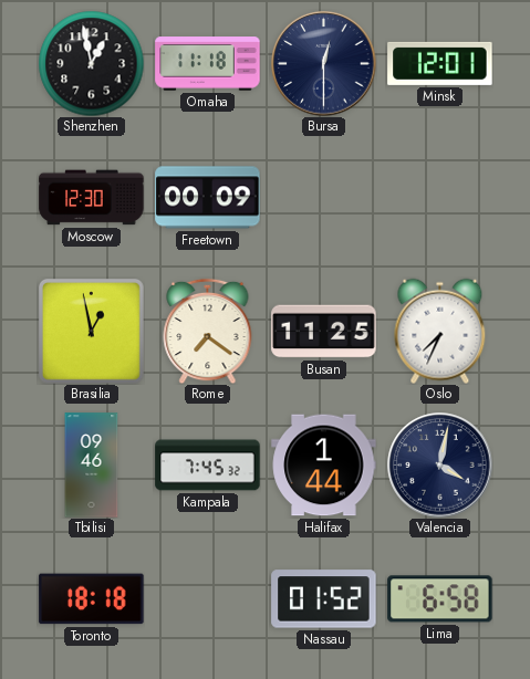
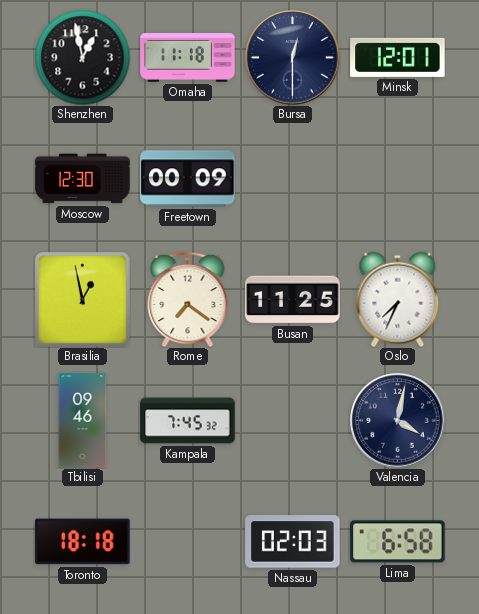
Halifax: 1:44 -> none
Nassau: 01:52 -> 02:03
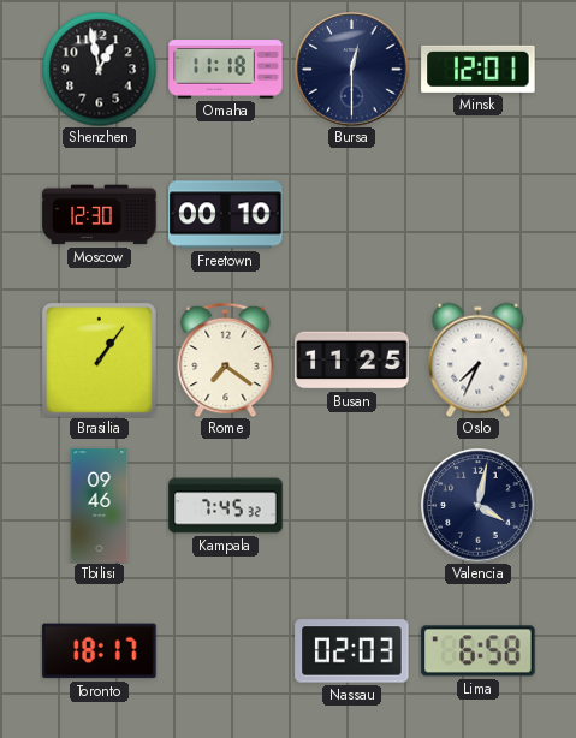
Freetown: 00:09 -> 00:10
Brasilia: 12:58 -> 1:06
Toronto: 18:18 -> 18:17
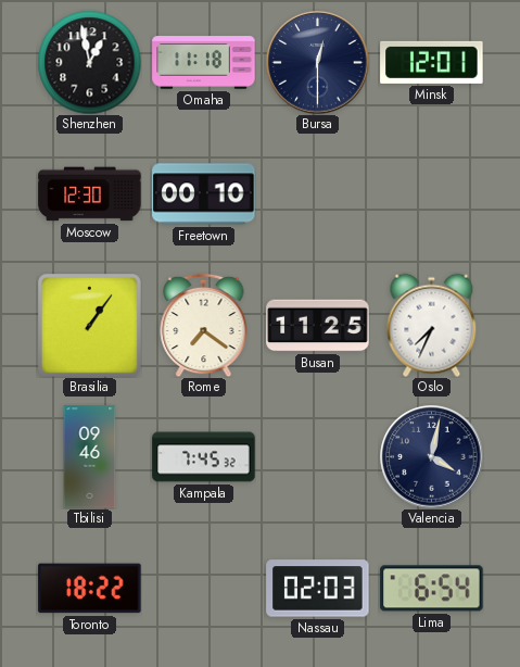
Toronto: 18:17 -> 18:22
Lima: 6:58 -> 6:54
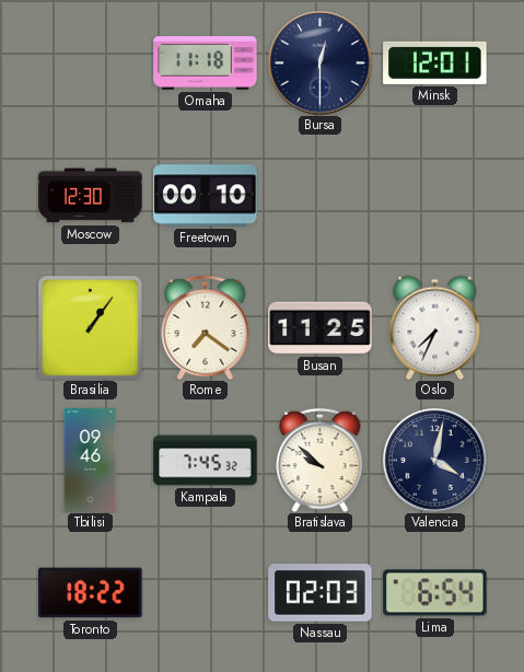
Shenzhen: 12:58 -> none
Bratislava: none -> 9:52
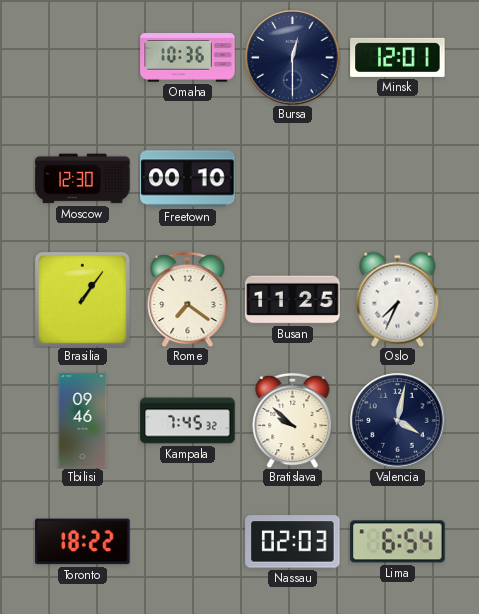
Omaha: 11:18 -> 10:36
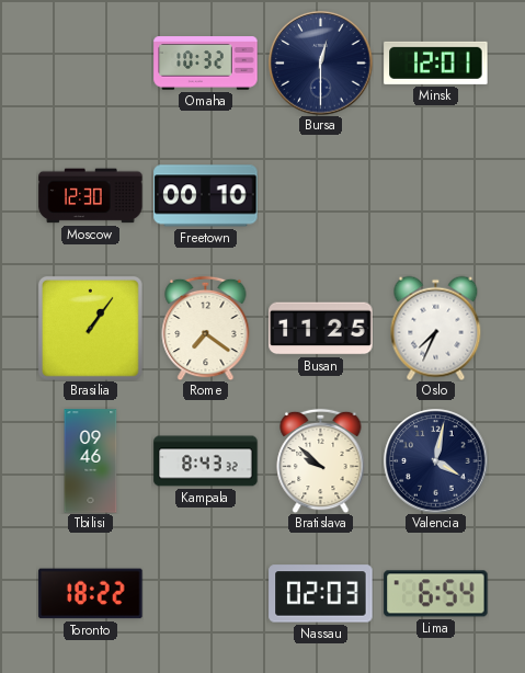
Omaha: 10:36 -> 10:32
Kampala: 7:45 -> 8:43
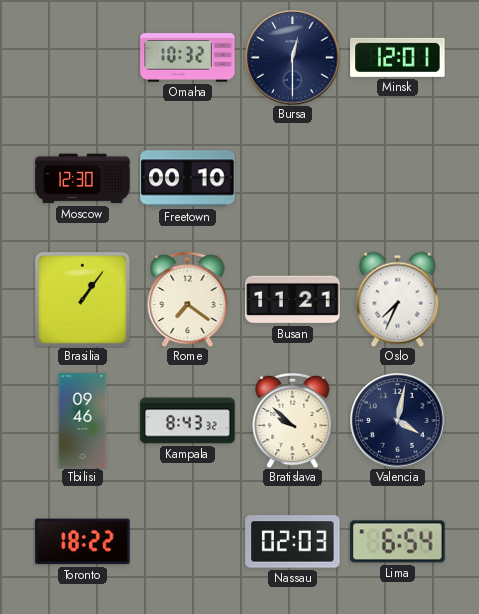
Busan: 11:25 -> 11:21
